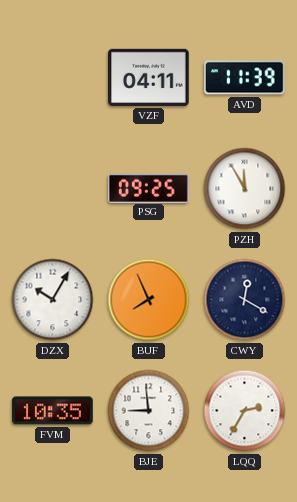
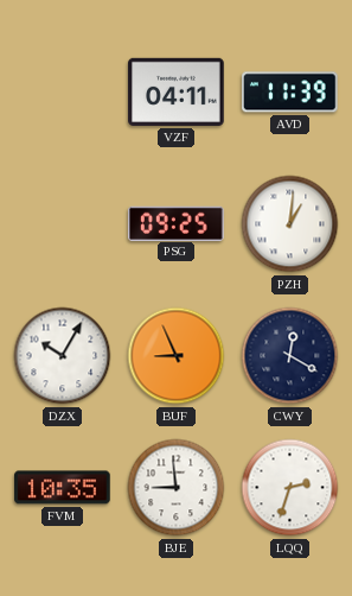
PZH: 11:55 -> 1:01
BUF: 7:56 -> 8:56
LQQ: 2:35 -> 2:33
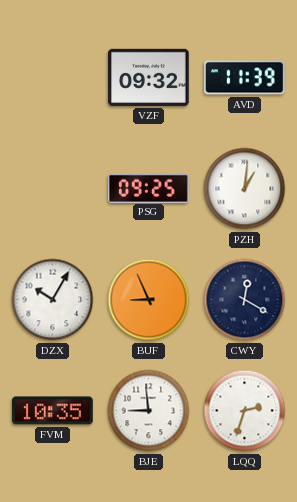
VZF: 04:11 -> 09:32
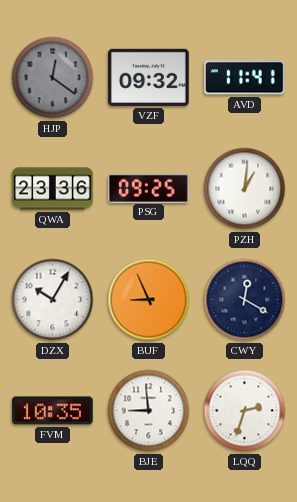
HJP: none -> 12:21
AVD: 11:39 -> 11:41
QWA: none -> 23:36
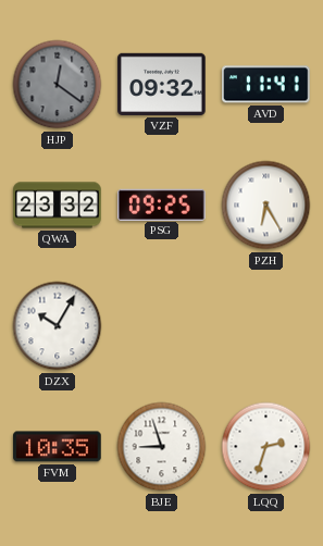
QWA: 23:36 -> 23:32
PZH: 1:01 -> 6:25
BUF: 8:56 -> none
CWY: 12:20 -> none
BJE: 8:59 -> 8:57
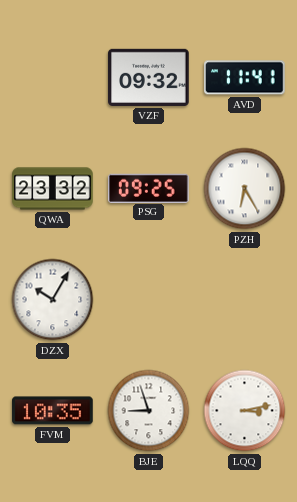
HJP: 12:21 -> none
LQQ: 2:33 -> 3:13
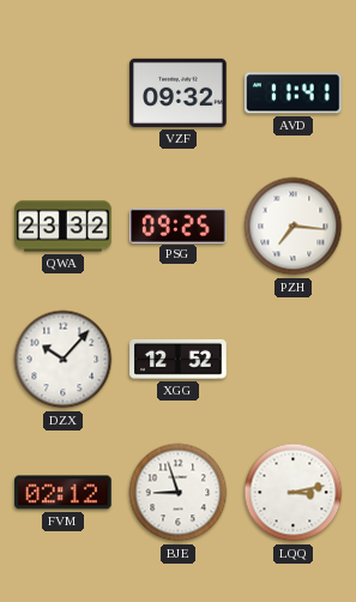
PZH: 6:25 -> 7:16
DZX: 10:05 -> 10:07
XGG: none -> 12:52
FVM: 10:35 -> 02:12
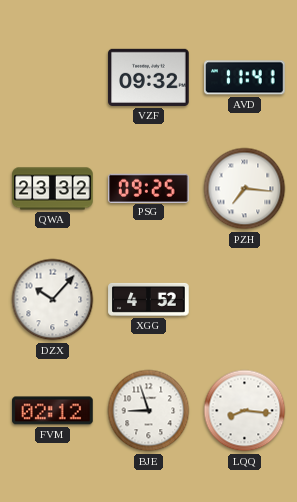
XGG: 12:52 -> 4:52
LQQ: 3:13 -> 8:16
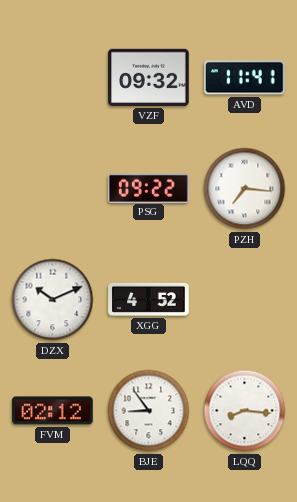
QWA: 23:32 -> none
PSG: 09:25 -> 09:22
DZX: 10:07 -> 10:11
BJE: 8:57 -> 8:54
